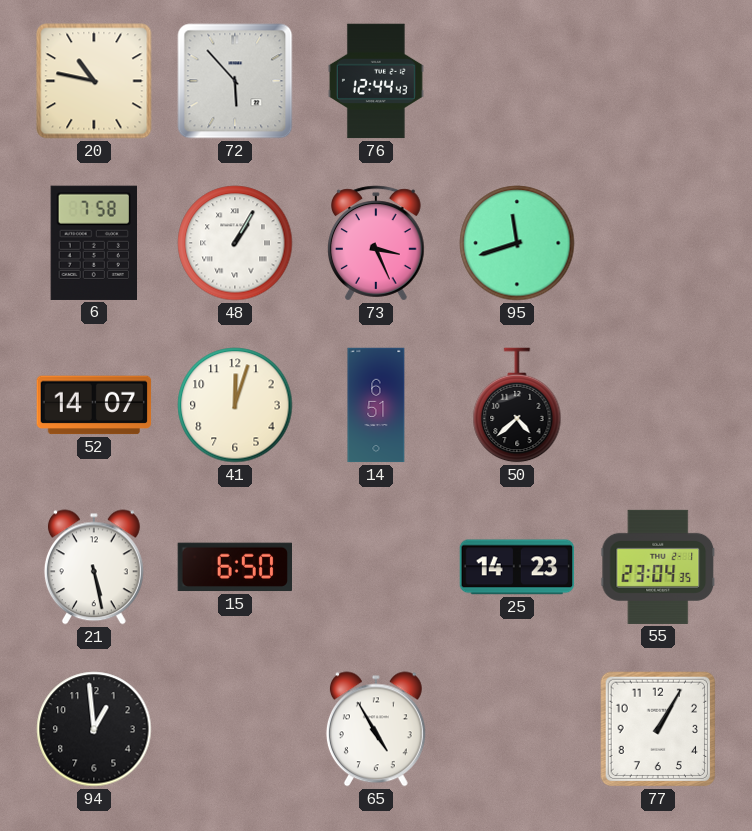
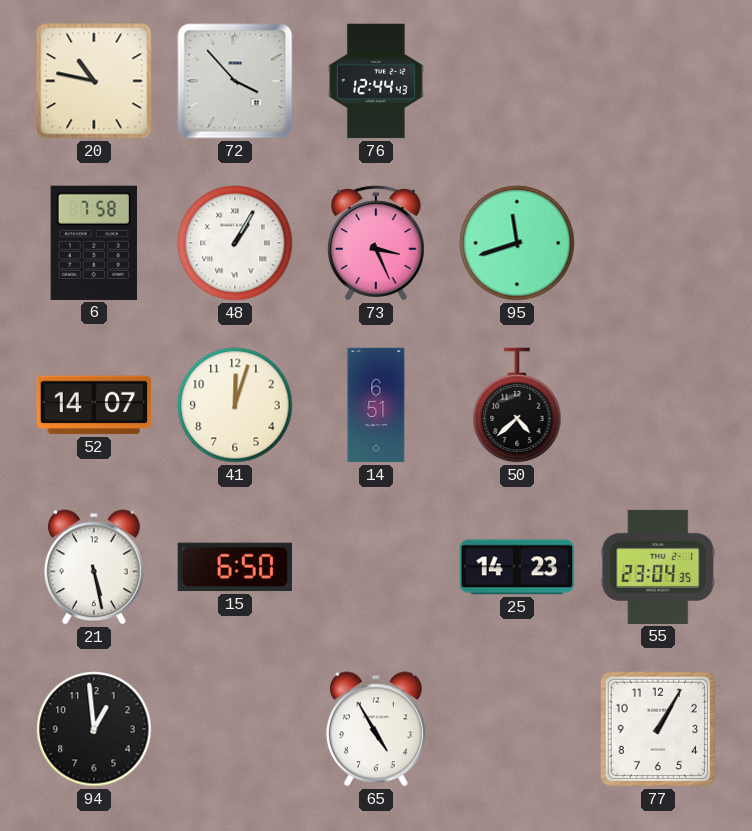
72: 5:53 -> 3:53
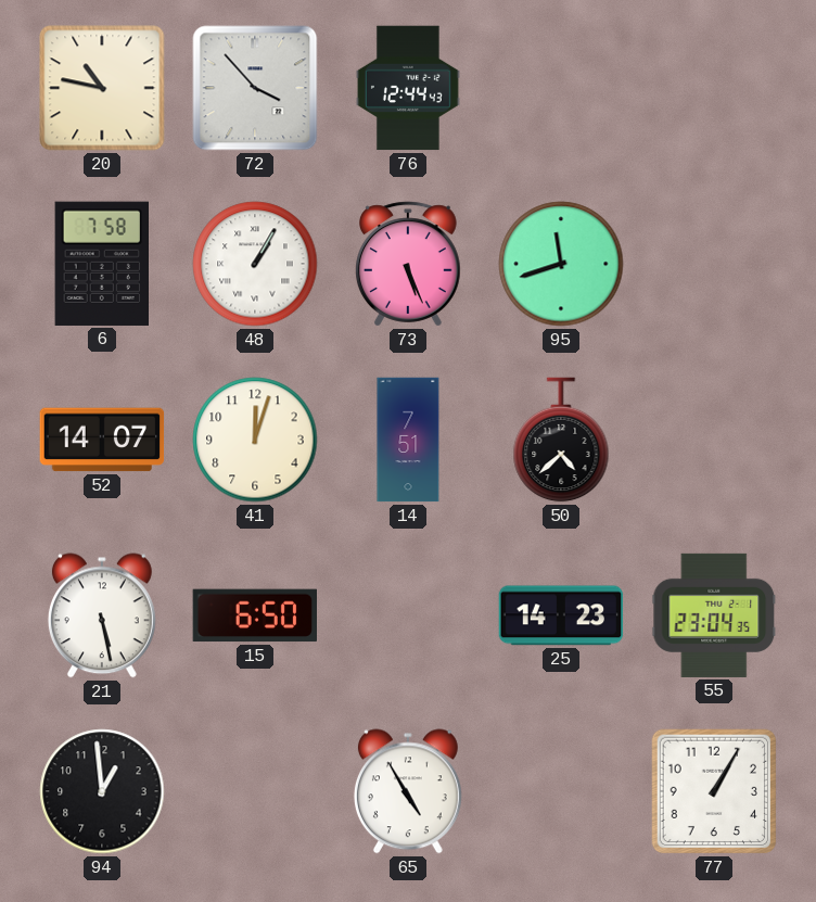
73: 3:26 -> 5:26
14: 6:51 -> 7:51
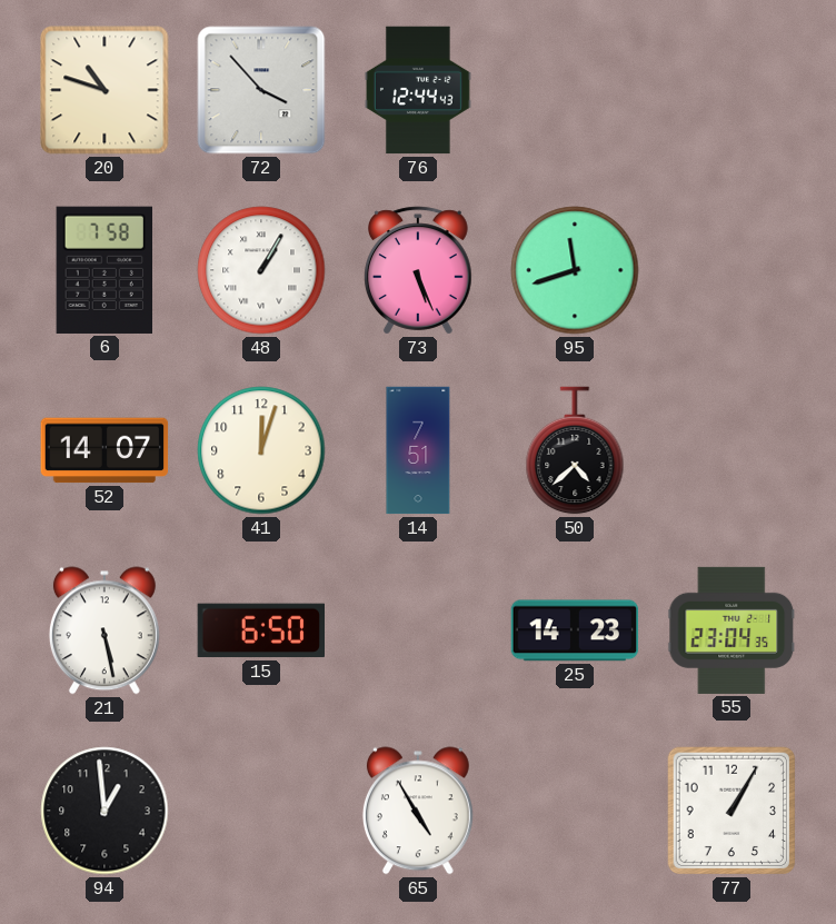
20: 10:47 -> 10:48
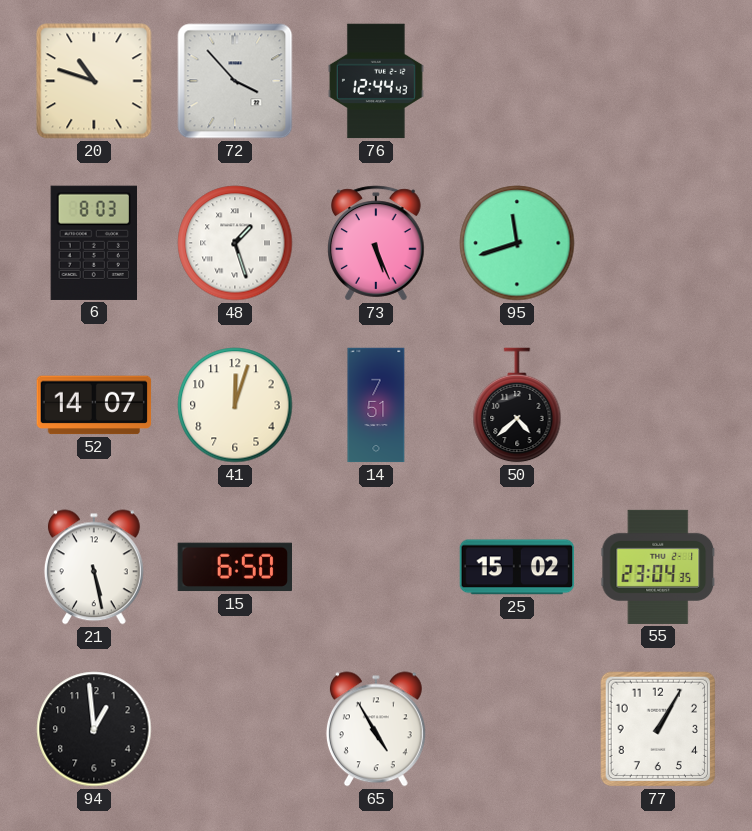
6: 7:58 -> 8:03
48: 1:05 -> 1:27
25: 14:23 -> 15:02
